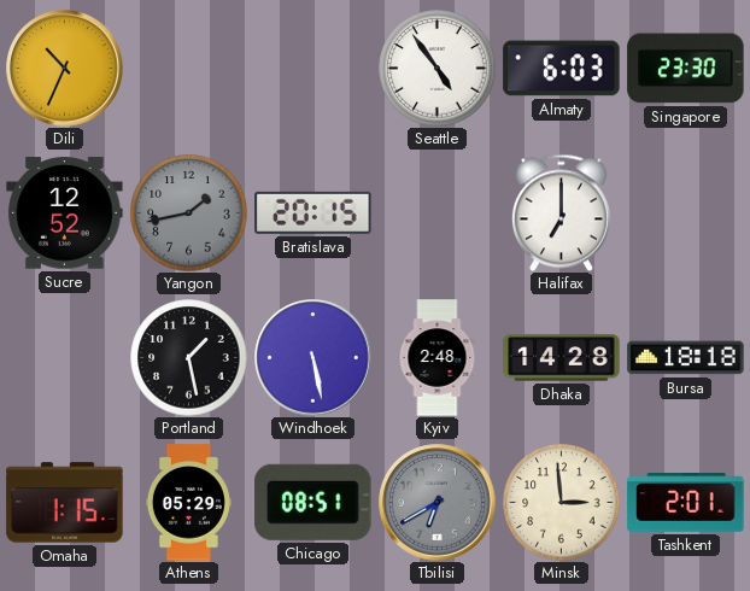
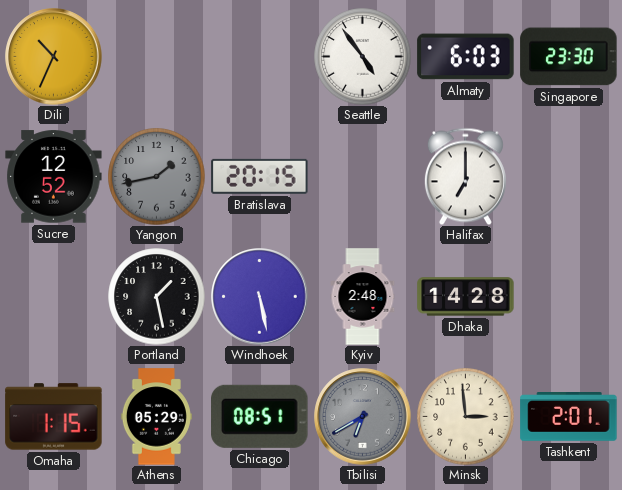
Bursa: 18:18 -> none
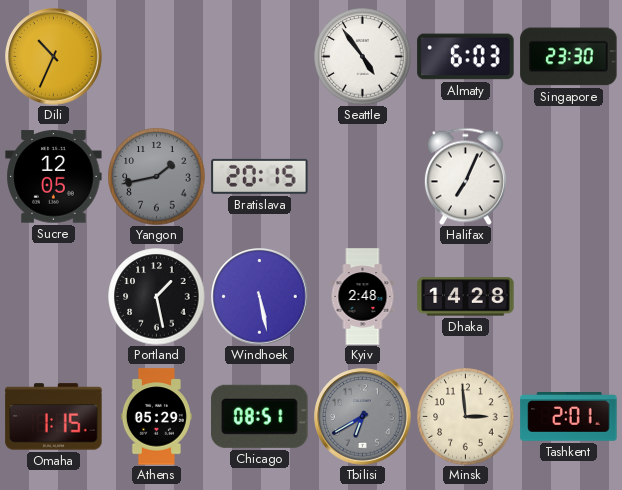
Sucre: 12:52 -> 12:05
Halifax: 7:00 -> 7:04
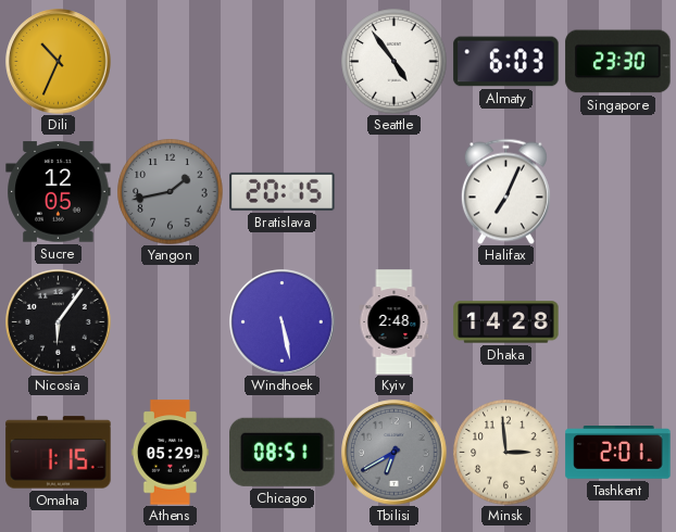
Nicosia: none -> 6:06
Portland: 1:28 -> none
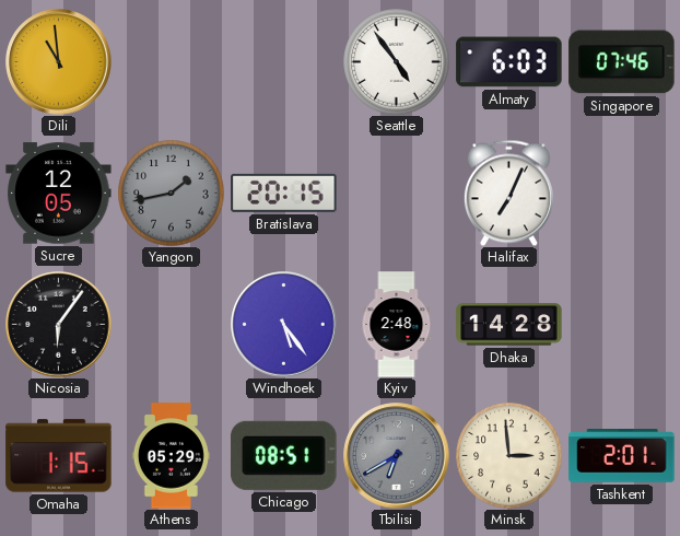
Dili: 10:34 -> 10:59
Singapore: 23:30 -> 07:46
Windhoek: 5:28 -> 5:24
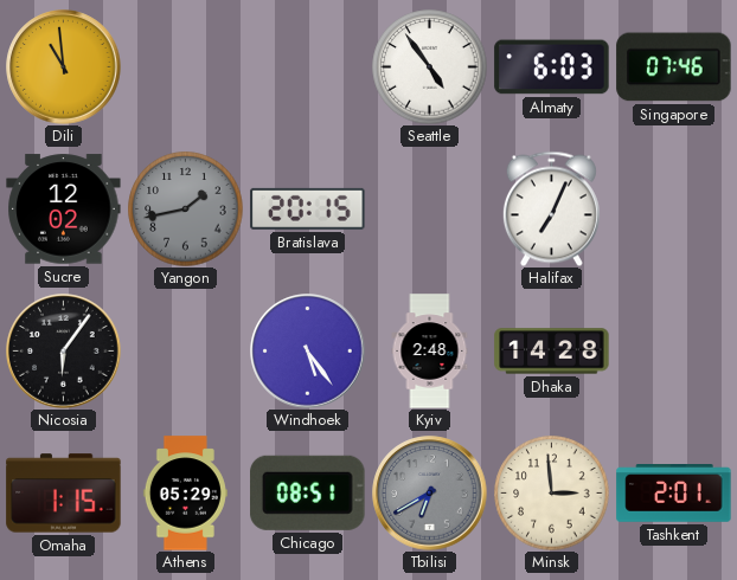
Sucre: 12:05 -> 12:02
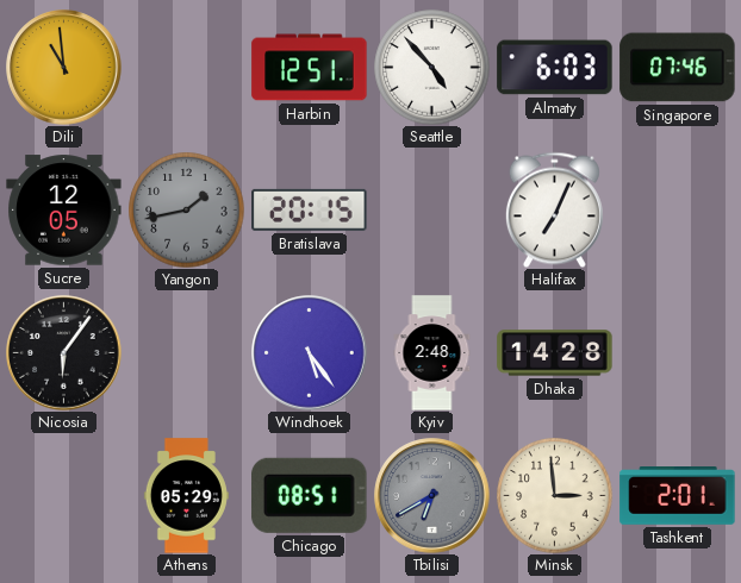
Harbin: none -> 12:51
Seattle: 4:54 -> 4:53
Sucre: 12:02 -> 12:05
Omaha: 1:15 -> none
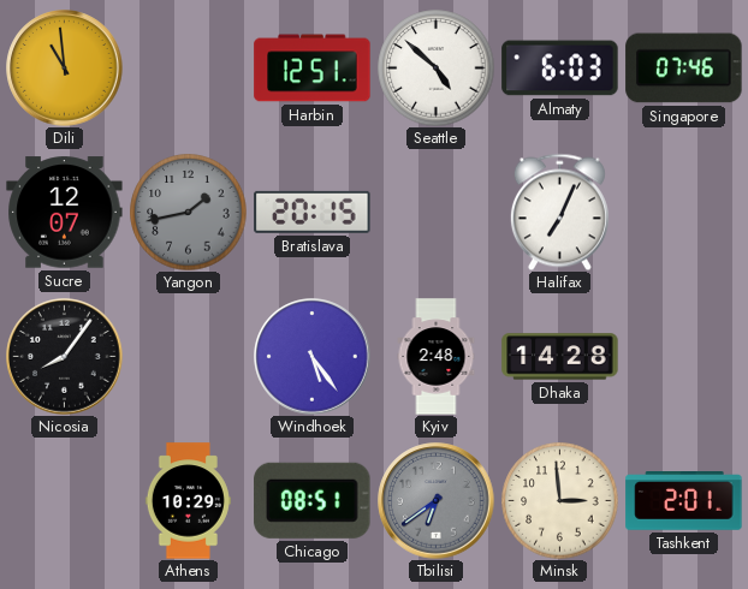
Seattle: 4:53 -> 4:52
Sucre: 12:05 -> 12:07
Nicosia: 6:06 -> 8:06
Athens: 05:29 -> 10:29
Tbilisi: 6:40 -> 6:39
